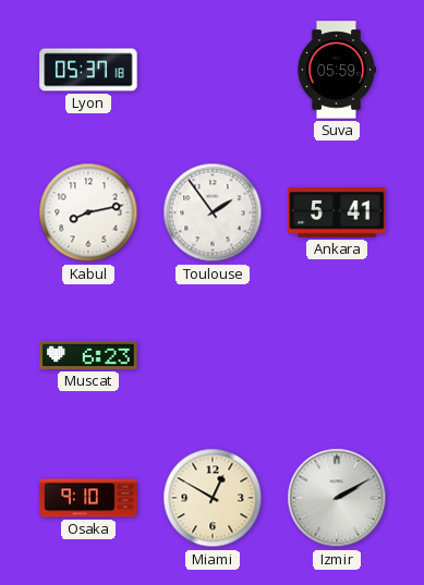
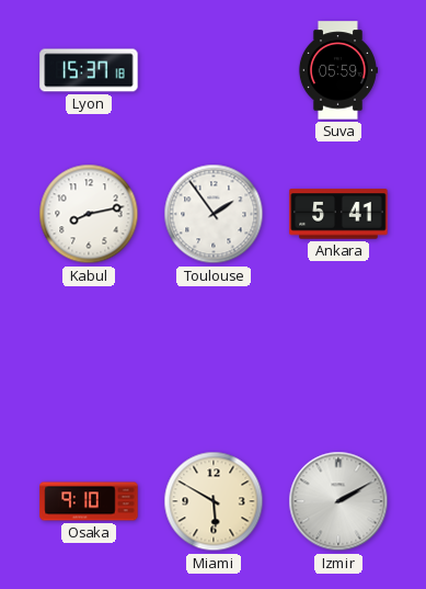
Lyon: 05:37 -> 15:37
Muscat: 6:23 -> none
Miami: 12:50 -> 5:50
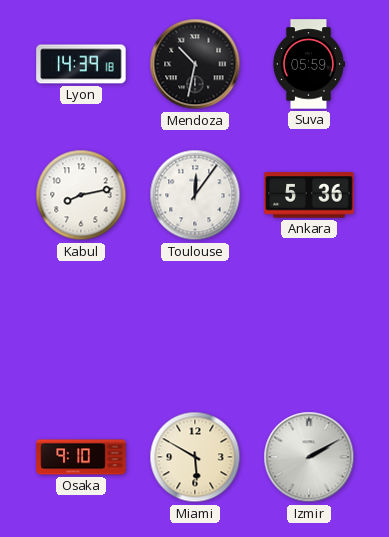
Lyon: 15:37 -> 14:39
Mendoza: none -> 10:32
Toulouse: 1:54 -> 12:06
Ankara: 5:41 -> 5:36
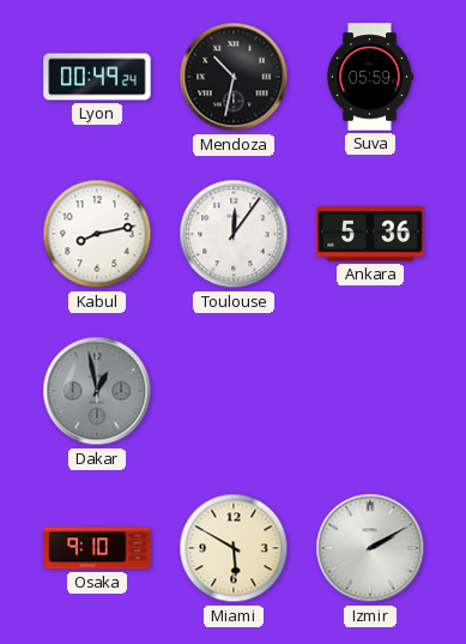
Lyon: 14:39 -> 00:49
Dakar: none -> 12:58
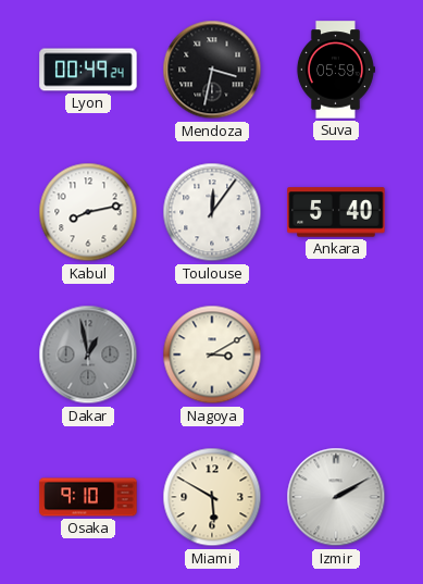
Mendoza: 10:32 -> 3:32
Ankara: 5:36 -> 5:40
Nagoya: none -> 3:10
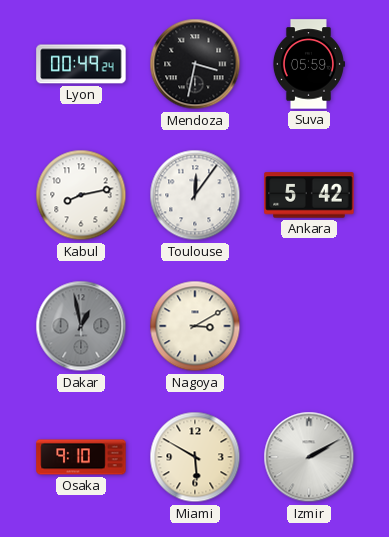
Ankara: 5:40 -> 5:42
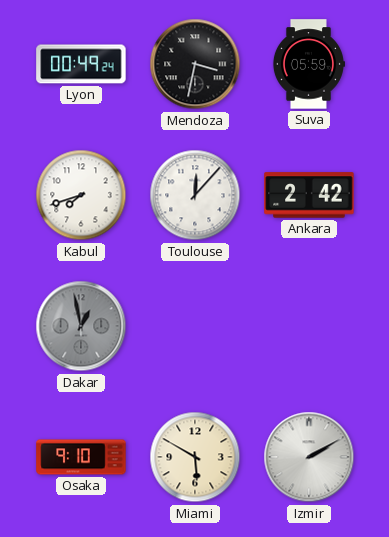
Kabul: 8:13 -> 7:42
Toulouse: 12:06 -> 12:07
Ankara: 5:42 -> 2:42
Nagoya: 3:10 -> none
